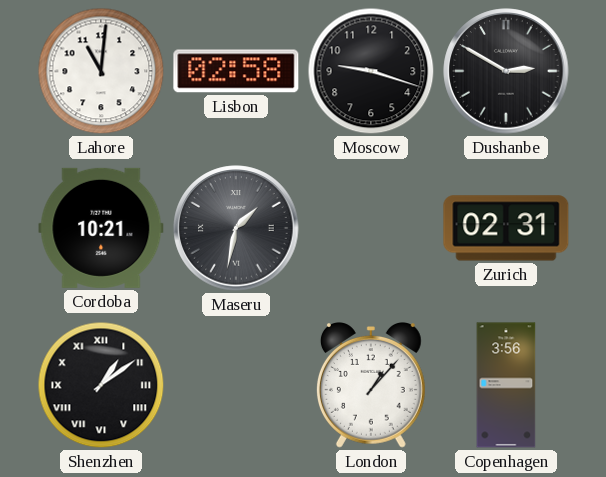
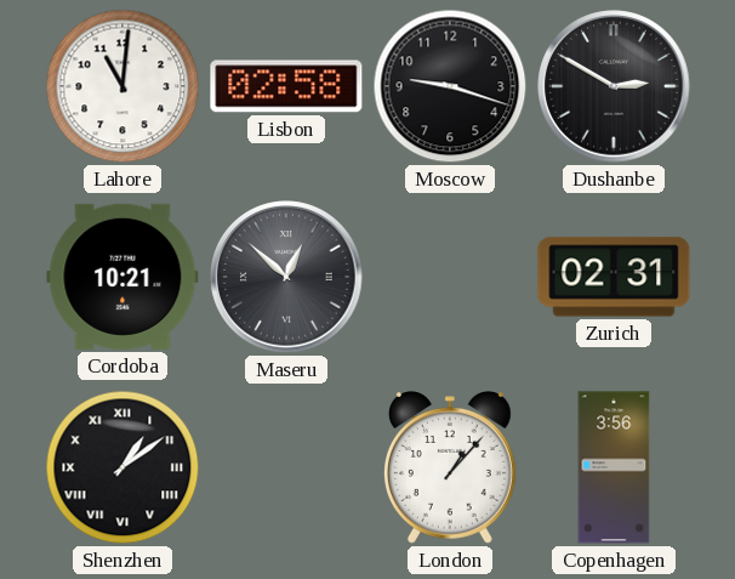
Maseru: 1:32 -> 12:52
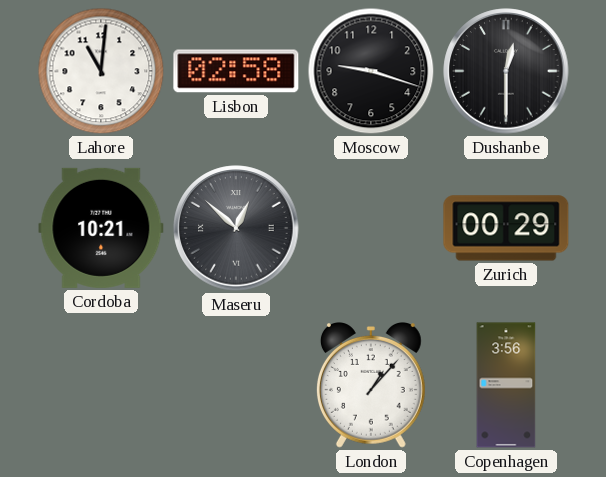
Dushanbe: 2:50 -> 12:30
Zurich: 02:31 -> 00:29
Shenzhen: 1:09 -> none
